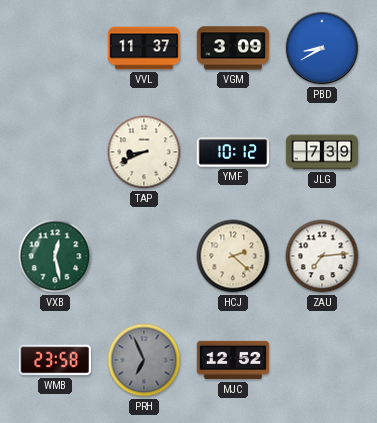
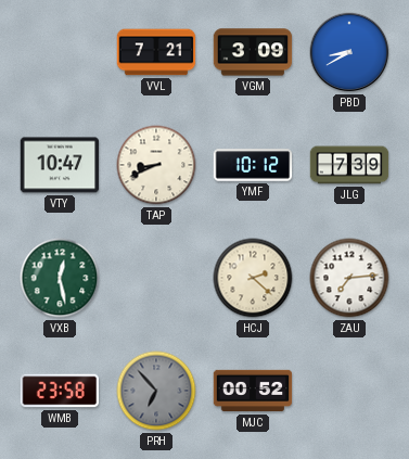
VVL: 11:37 -> 7:21
VTY: none -> 10:47
PRH: 6:56 -> 6:53
MJC: 12:52 -> 00:52
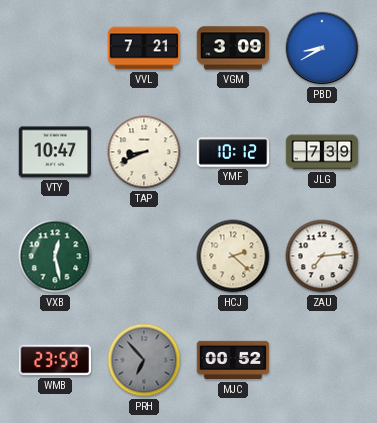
WMB: 23:58 -> 23:59
